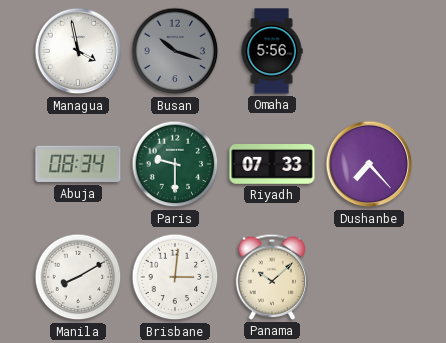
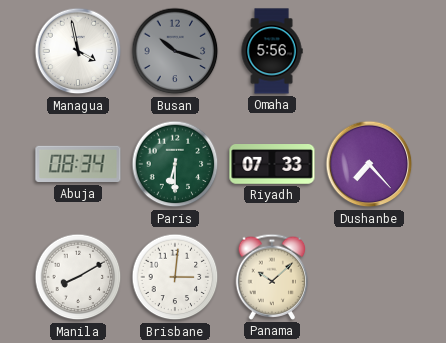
Paris: 9:30 -> 6:30
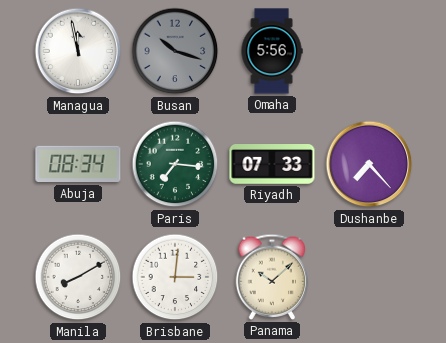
Managua: 3:58 -> 11:58
Paris: 6:30 -> 7:16
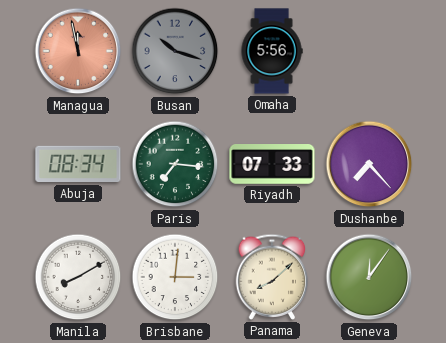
Managua dial: white -> salmon
Panama: 10:08 -> 8:08
Geneva: none -> 12:06
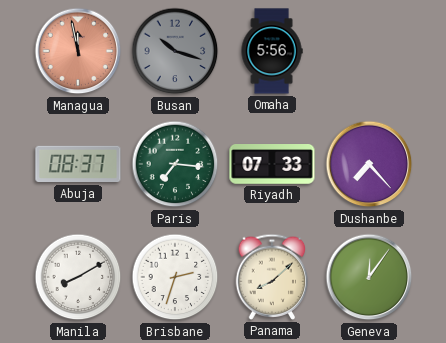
Abuja: 08:34 -> 08:37
Brisbane: 3:01 -> 2:33
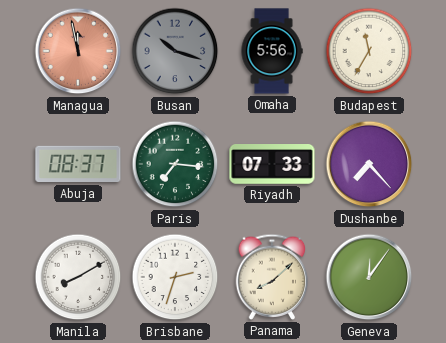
Budapest: none -> 11:35
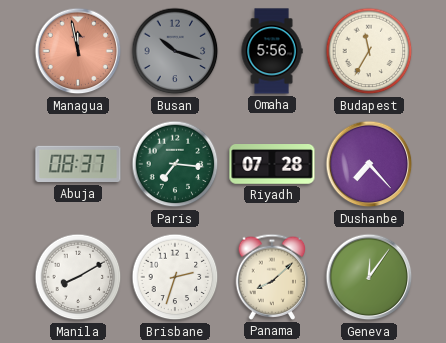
Riyadh: 07:33 -> 07:28
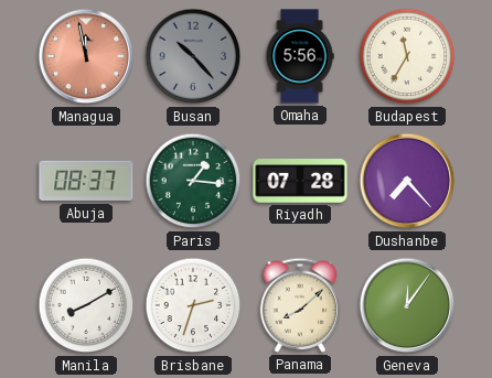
Busan: 10:18 -> 10:23
Paris: 7:16 -> 1:16
